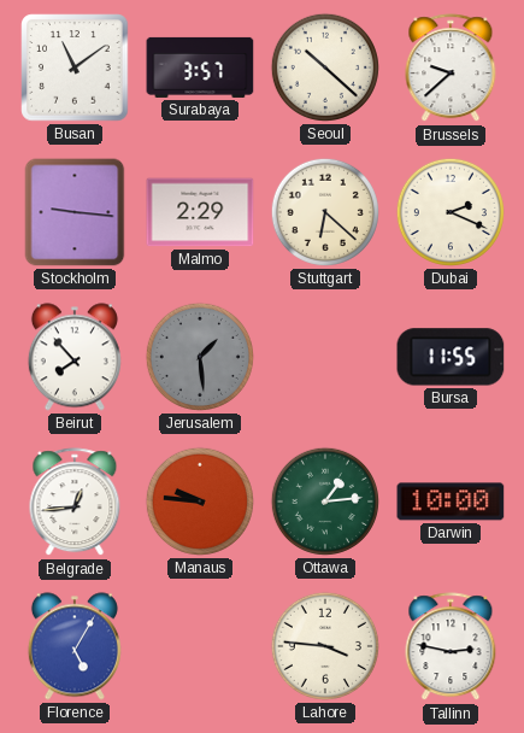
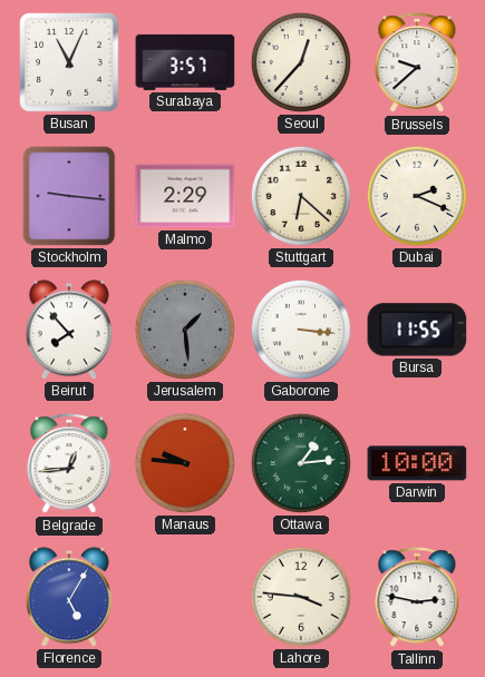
Busan: 11:09 -> 11:04
Seoul: 10:22 -> 12:37
Gaborone: none -> 3:16
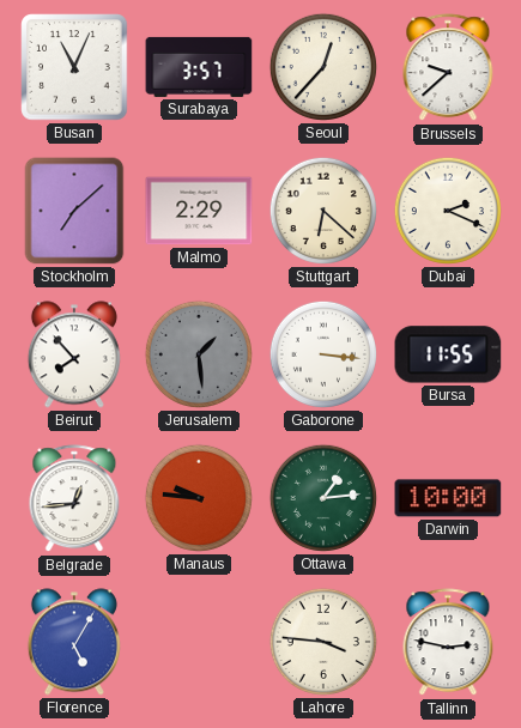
Stockholm: 9:16 -> 7:08
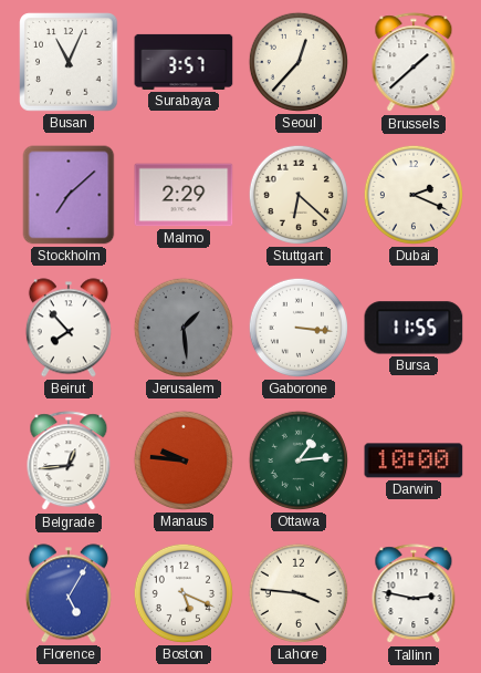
Brussels: 9:38 -> 1:38
Boston: none -> 5:19
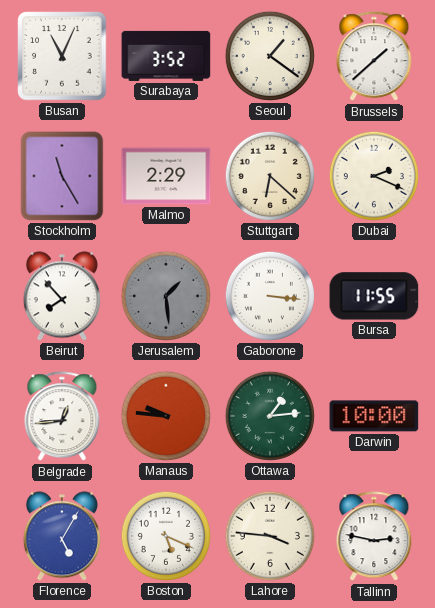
Surabaya: 3:57 -> 3:52
Seoul: 12:37 -> 1:21
Stockholm: 7:08 -> 11:25
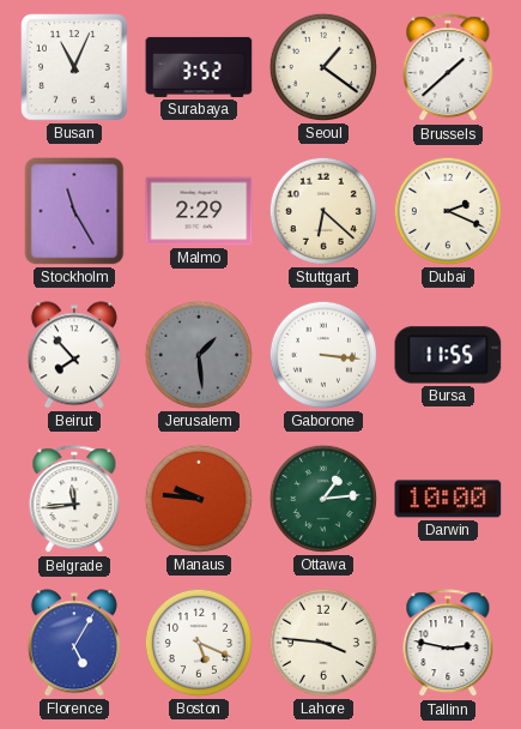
Belgrade: 12:44 -> 11:44
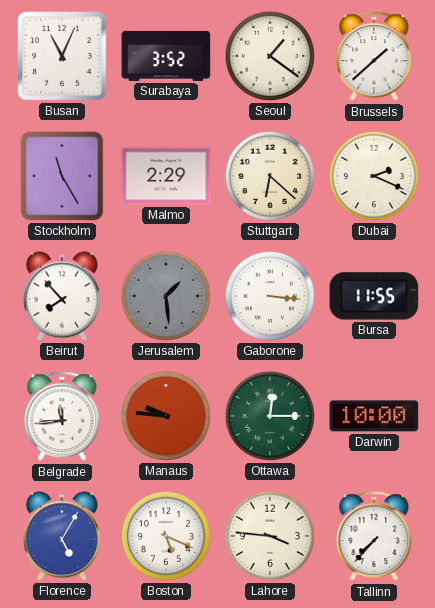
Ottawa: 1:14 -> 12:15
Tallinn: 2:47 -> 7:37
